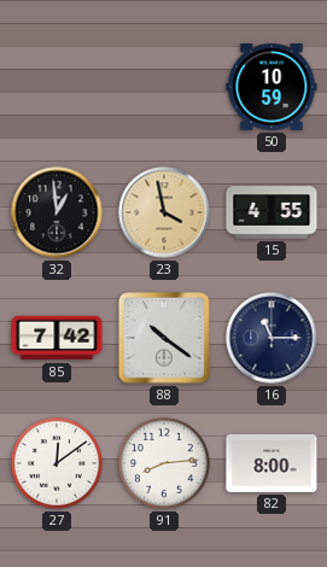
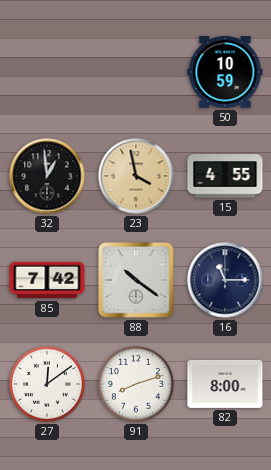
91: 8:14 -> 8:12
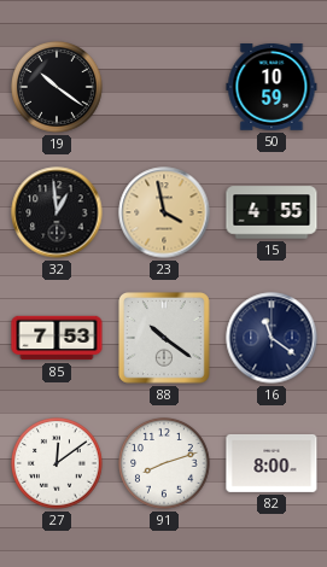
19: none -> 10:21
85: 7:42 -> 7:53
16: 11:15 -> 11:21
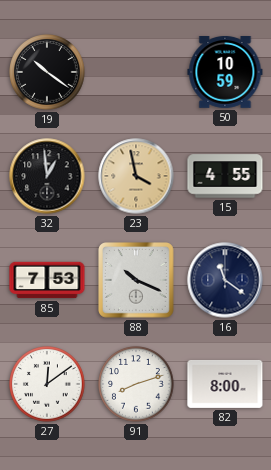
88: 10:21 -> 10:19
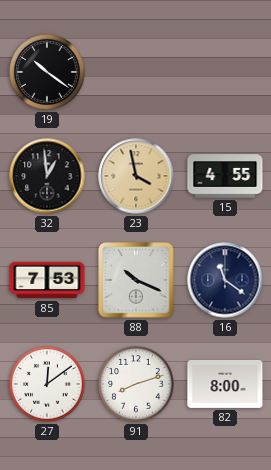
50: 10:59 -> none
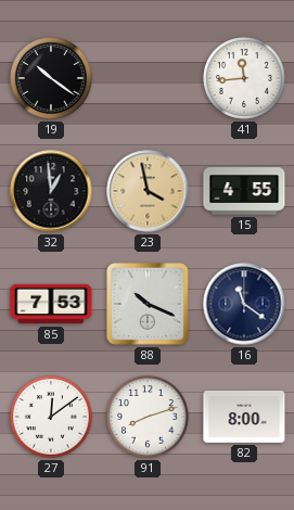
41: none -> 11:44
